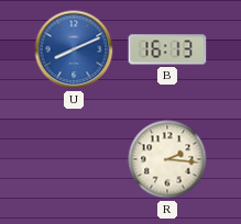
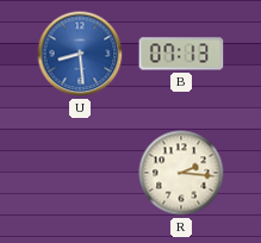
U: 8:11 -> 8:29
B: 16:13 -> 07:13
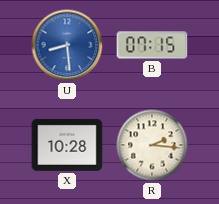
B: 07:13 -> 07:15
X: none -> 10:28
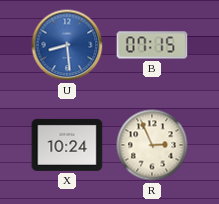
X: 10:28 -> 10:24
R: 2:16 -> 2:56
